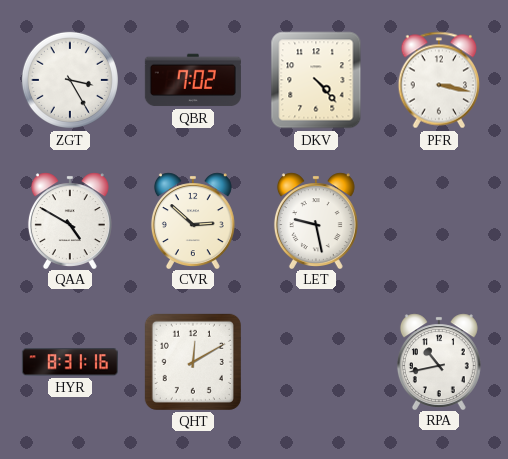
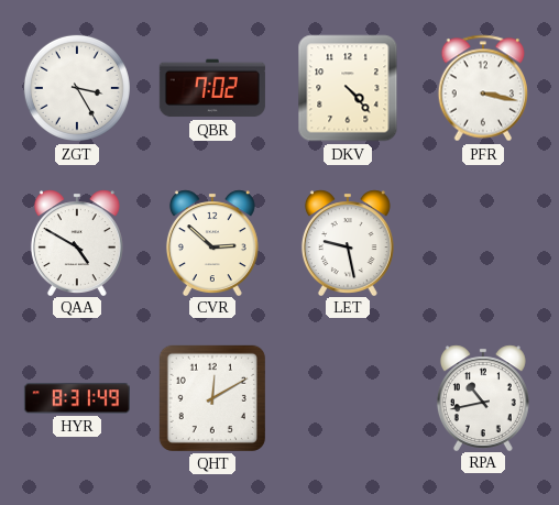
HYR: 8:31:16 -> 8:31:49
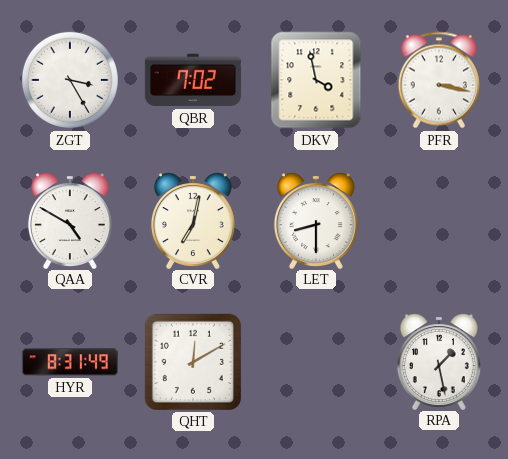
DKV: 4:23 -> 3:58
CVR: 2:52 -> 7:02
LET: 9:28 -> 8:30
RPA: 10:43 -> 1:28
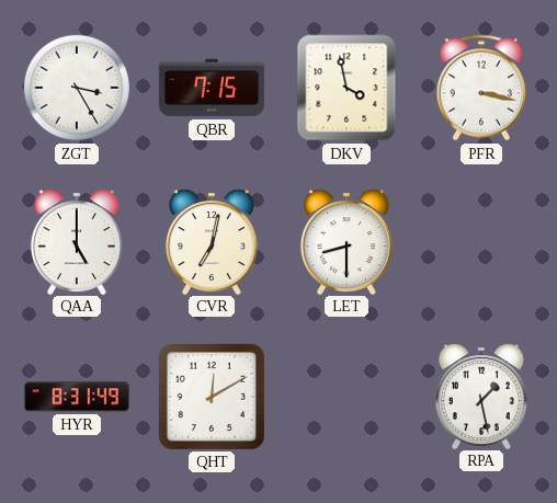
QBR: 7:02 -> 7:15
QAA: 4:50 -> 5:00
